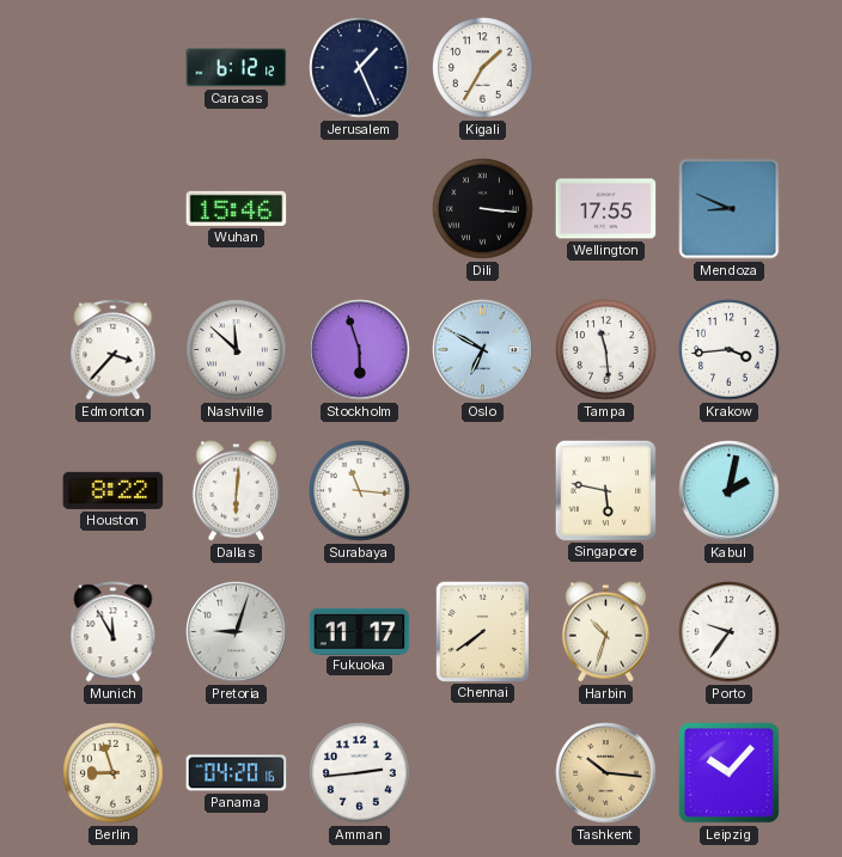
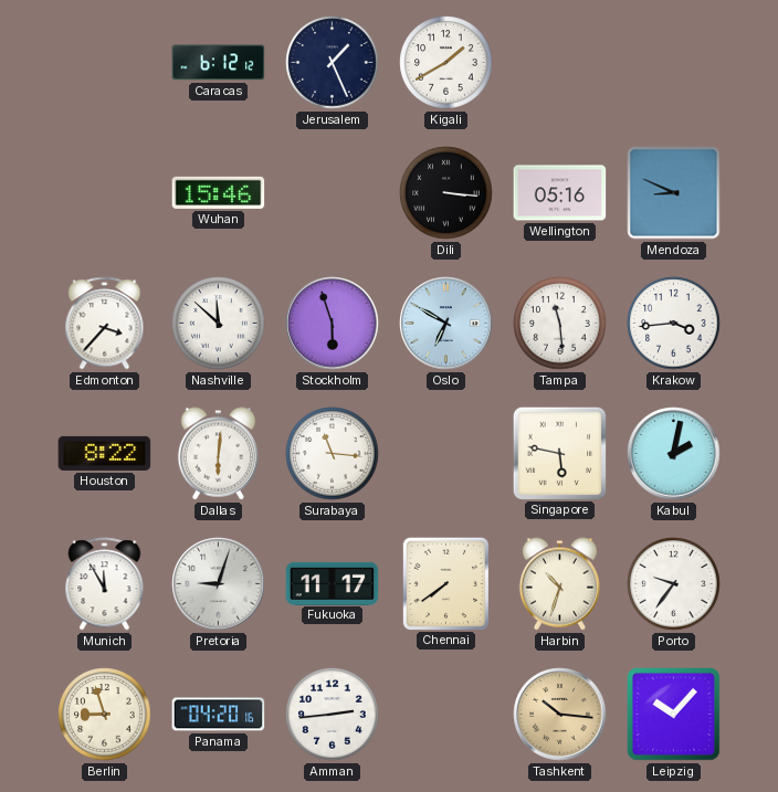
Kigali: 1:35 -> 1:40
Wellington: 17:55 -> 05:16
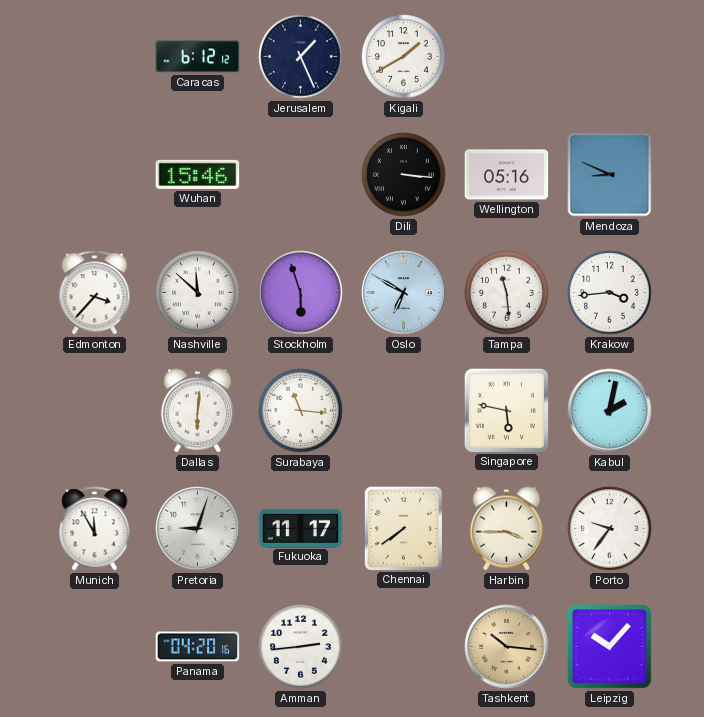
Houston: 8:22 -> none
Harbin: 10:33 -> 3:45
Berlin: 8:57 -> none
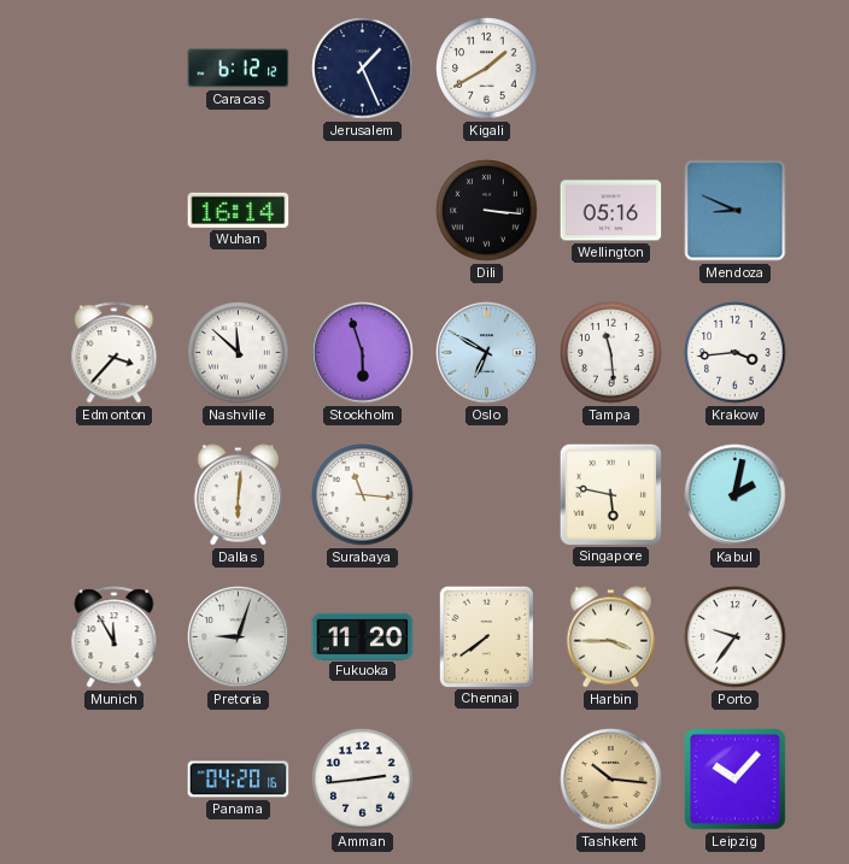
Wuhan: 15:46 -> 16:14
Fukuoka: 11:17 -> 11:20
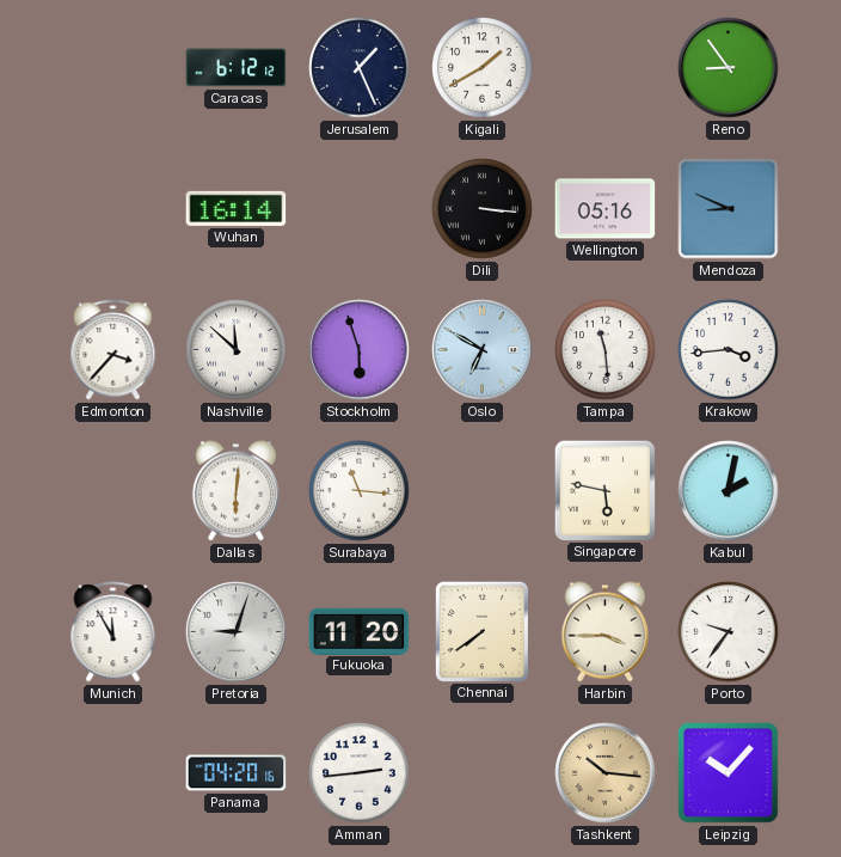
Reno: none -> 8:54
